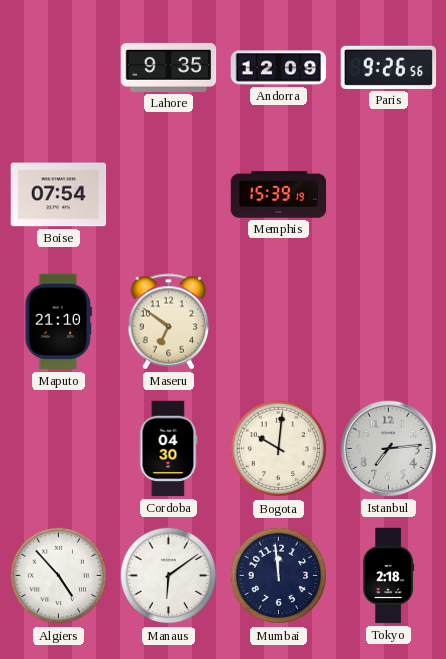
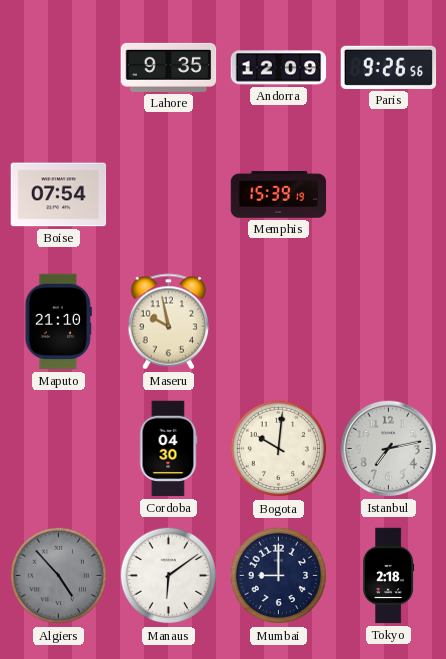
Maseru: 6:51 -> 9:58
Istanbul: 7:14 -> 7:13
Algiers dial: white -> grey
Mumbai: 11:59 -> 9:00
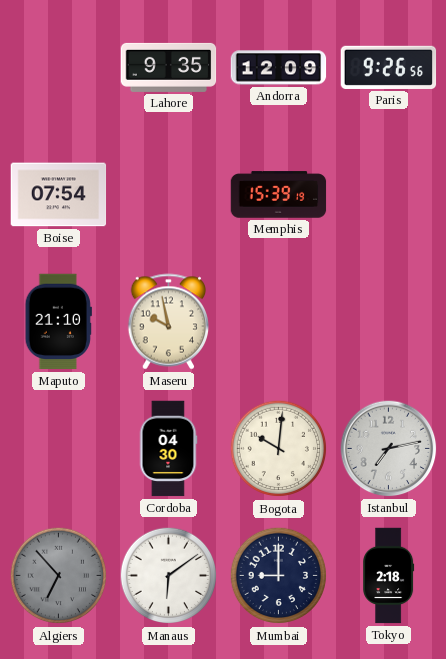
Algiers: 4:53 -> 6:53
